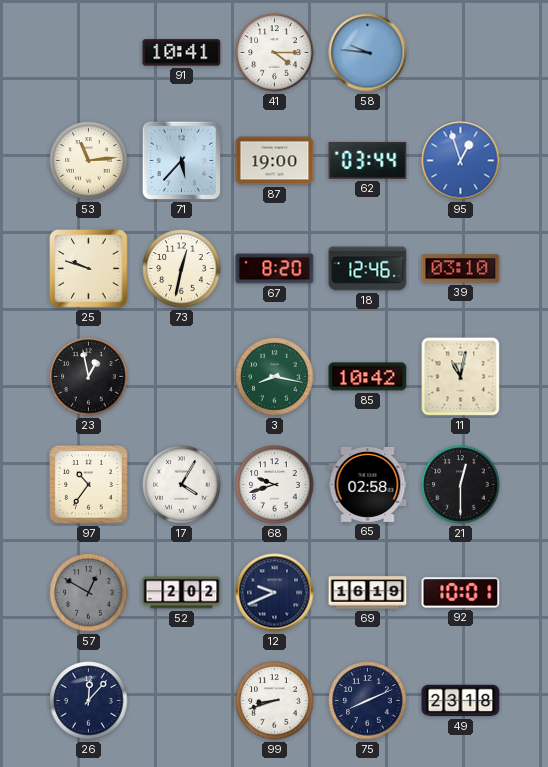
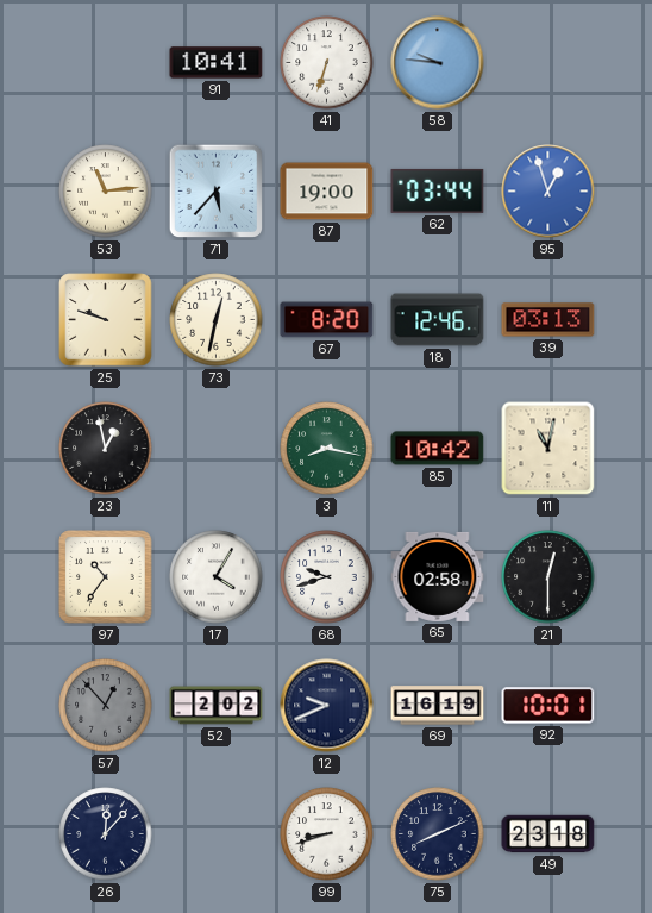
41: 4:15 -> 6:33
39: 03:10 -> 03:13
57: 12:50 -> 12:53
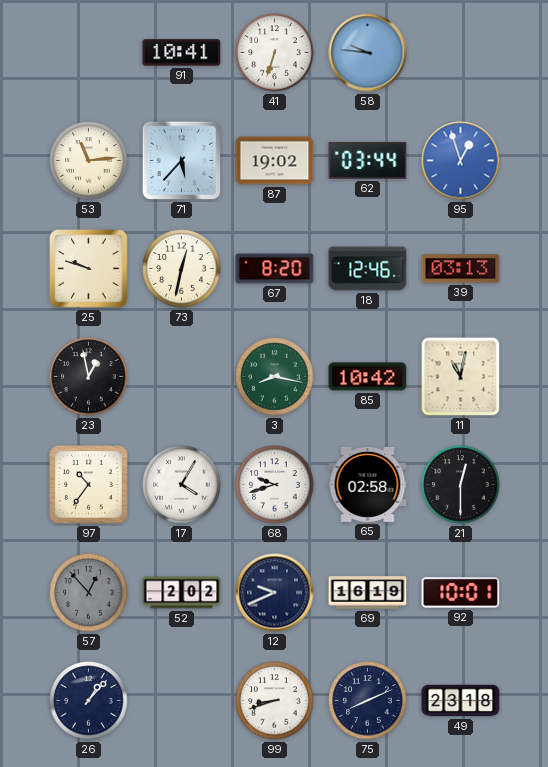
87: 19:00 -> 19:02
26: 12:07 -> 1:07
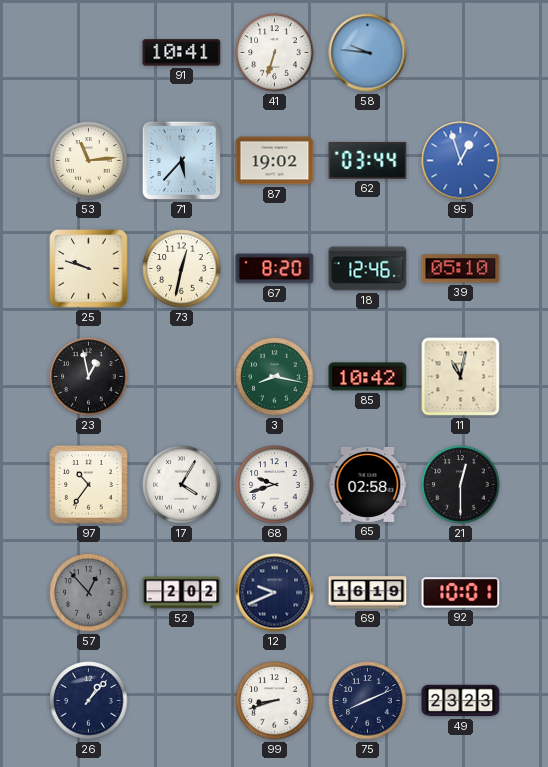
39: 03:13 -> 05:10
49: 23:18 -> 23:23
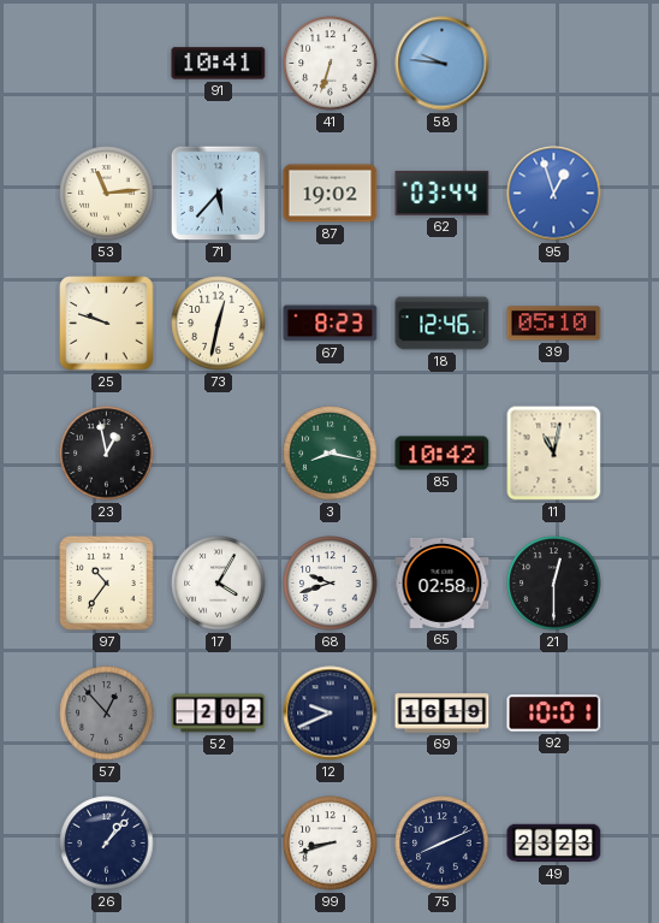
67: 8:20 -> 8:23
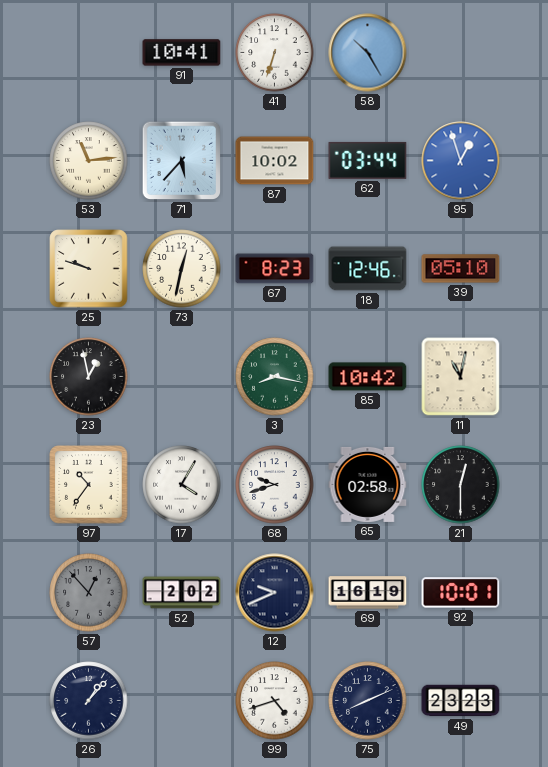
58: 9:46 -> 10:25
87: 19:02 -> 10:02
99: 8:42 -> 4:42
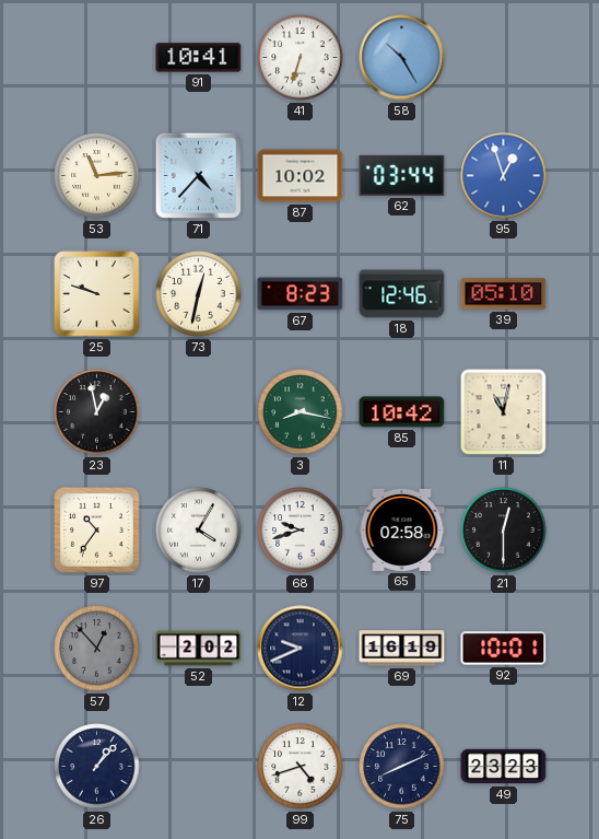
71: 5:37 -> 4:37
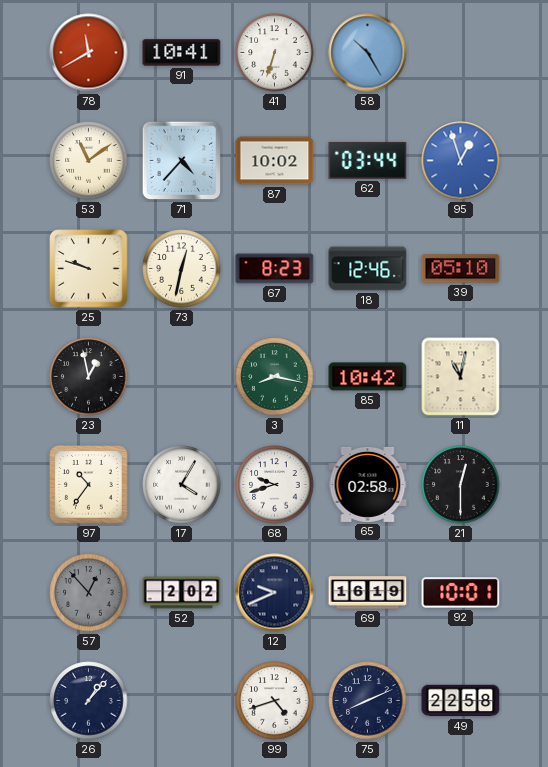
78: none -> 11:40
53: 11:14 -> 11:09
49: 23:23 -> 22:58
